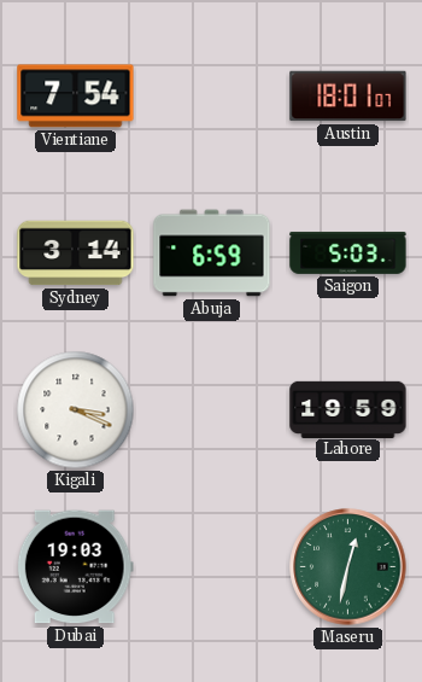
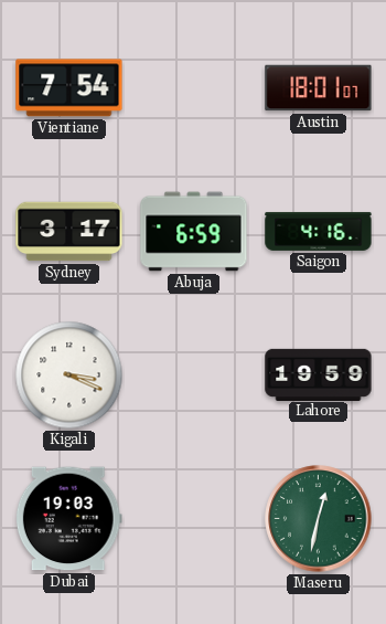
Sydney: 3:14 -> 3:17
Saigon: 5:03 -> 4:16
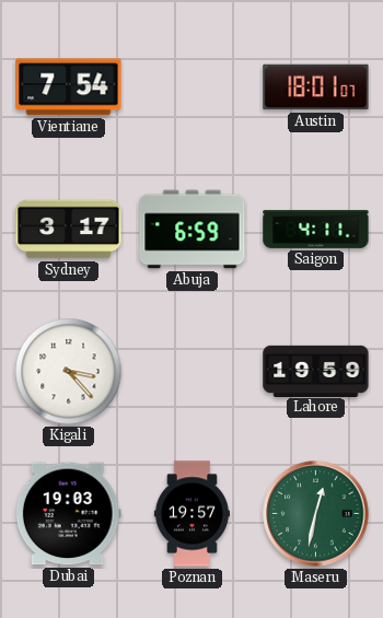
Saigon: 4:16 -> 4:11
Kigali: 3:19 -> 3:23
Poznan: none -> 19:57
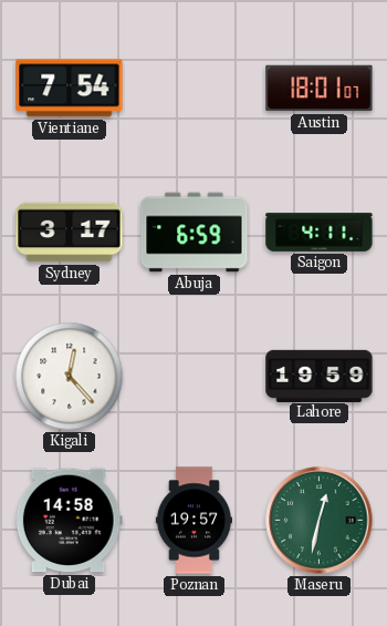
Kigali: 3:23 -> 12:23
Dubai: 19:03 -> 14:58
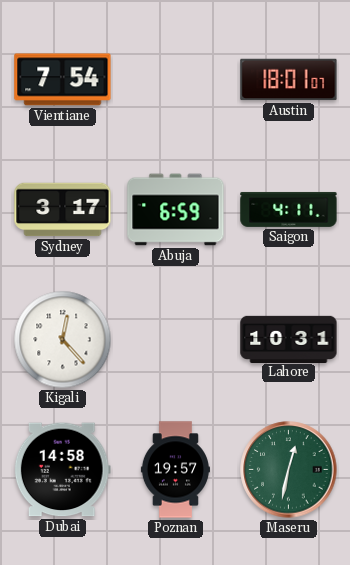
Lahore: 19:59 -> 10:31
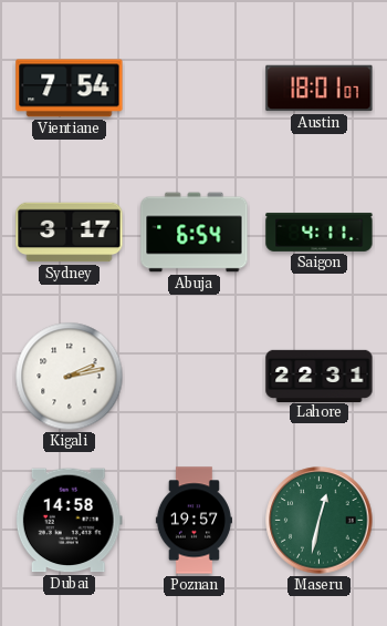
Abuja: 6:59 -> 6:54
Kigali: 12:23 -> 2:13
Lahore: 10:31 -> 22:31
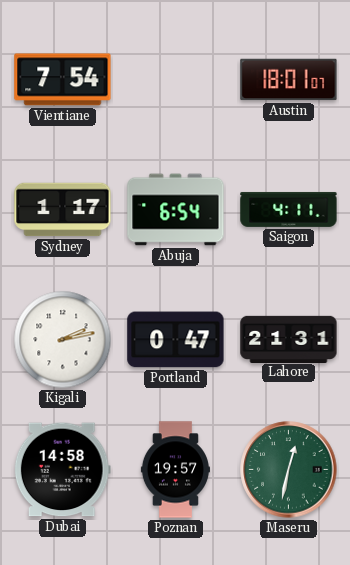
Sydney: 3:17 -> 1:17
Portland: none -> 0:47
Lahore: 22:31 -> 21:31
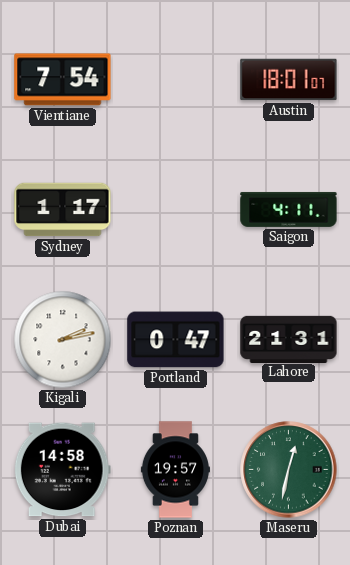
Abuja: 6:54 -> none
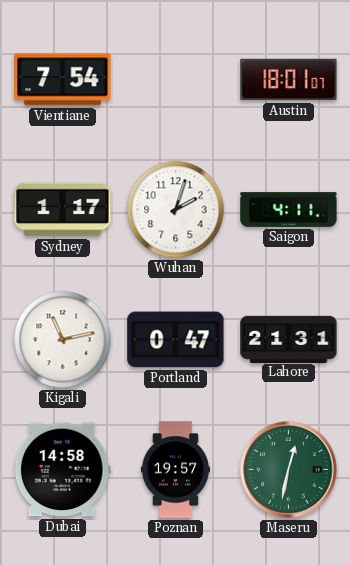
Wuhan: none -> 2:03
Kigali: 2:13 -> 11:13
